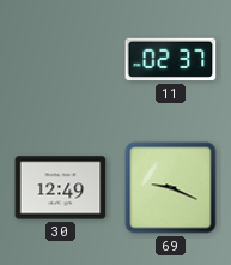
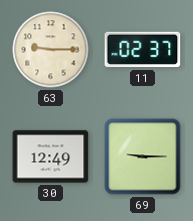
63: none -> 9:15
69: 9:19 -> 9:15
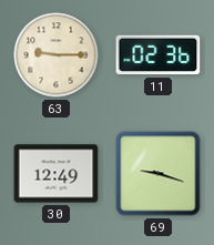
11: 02:37 -> 02:36
69: 9:15 -> 9:18
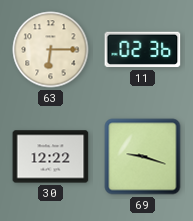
63: 9:15 -> 6:15
30: 12:49 -> 12:22
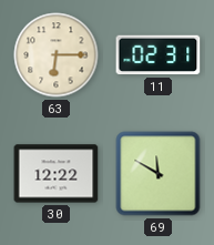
11: 02:36 -> 02:31
69: 9:18 -> 11:50
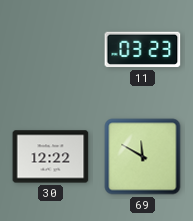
63: 6:15 -> none
11: 02:31 -> 03:23
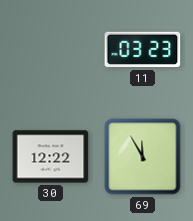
69: 11:50 -> 11:55
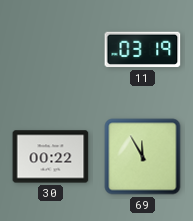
11: 03:23 -> 03:19
30: 12:22 -> 00:22
